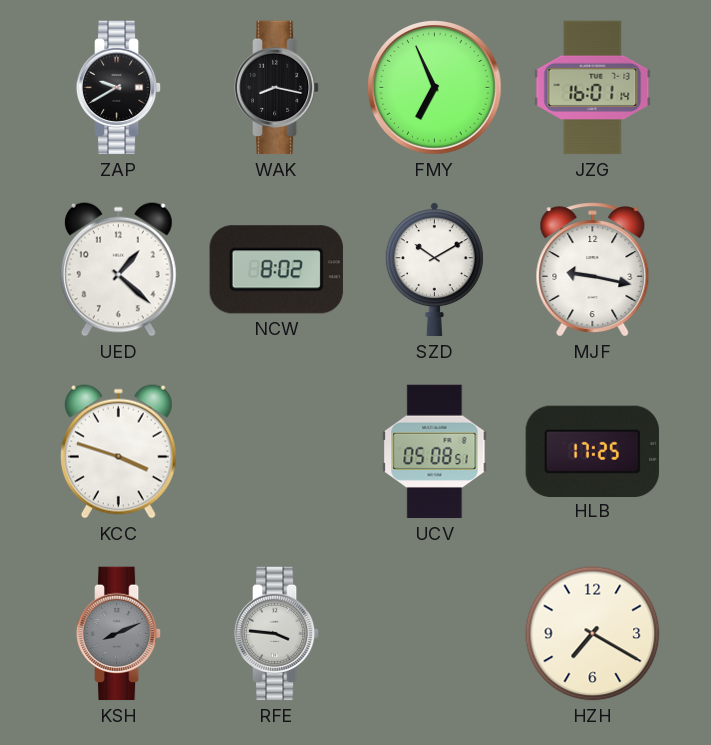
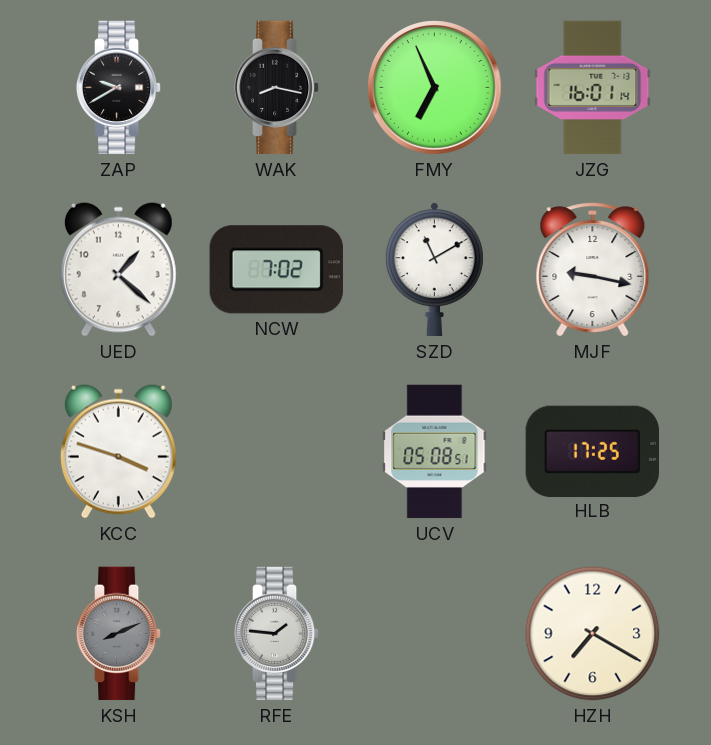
NCW: 8:02 -> 7:02
SZD: 10:10 -> 11:10
RFE: 3:46 -> 1:46
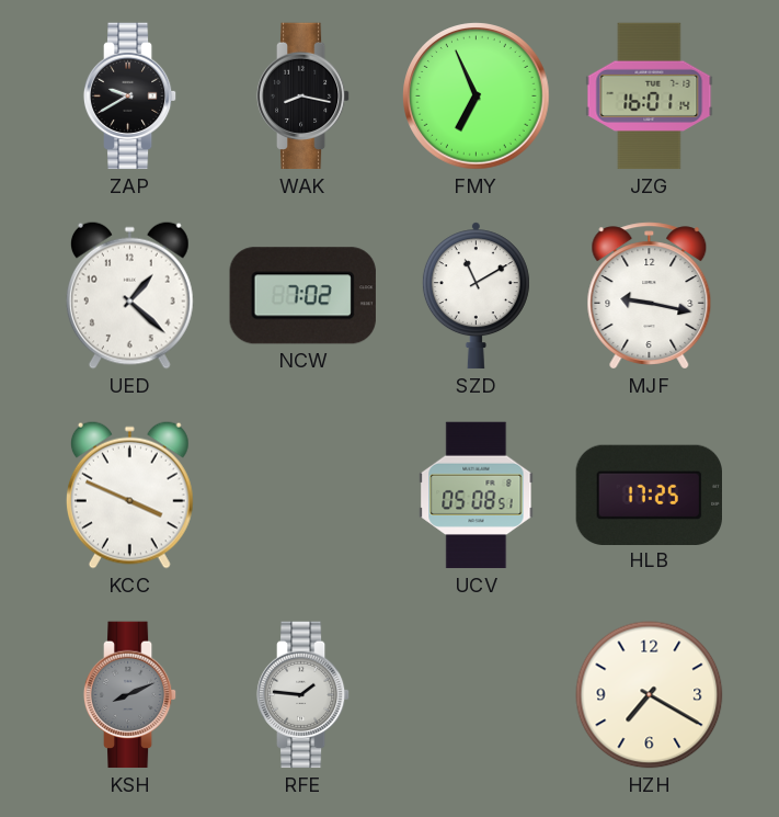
KCC: 3:48 -> 3:49
